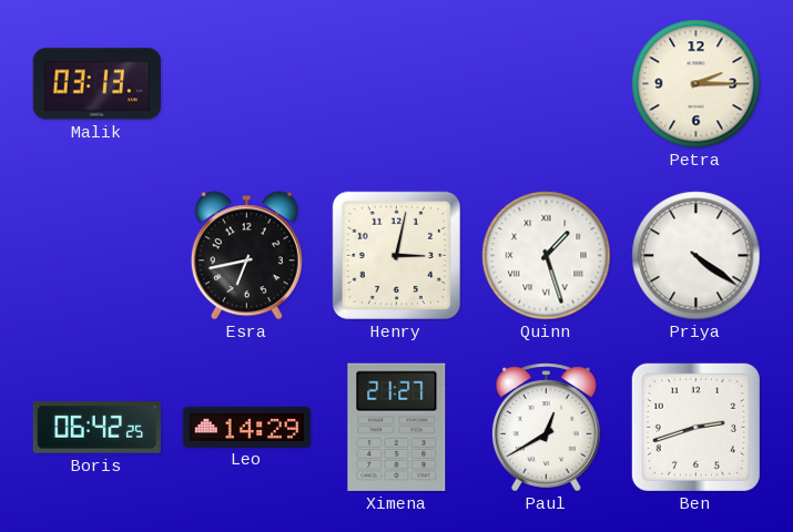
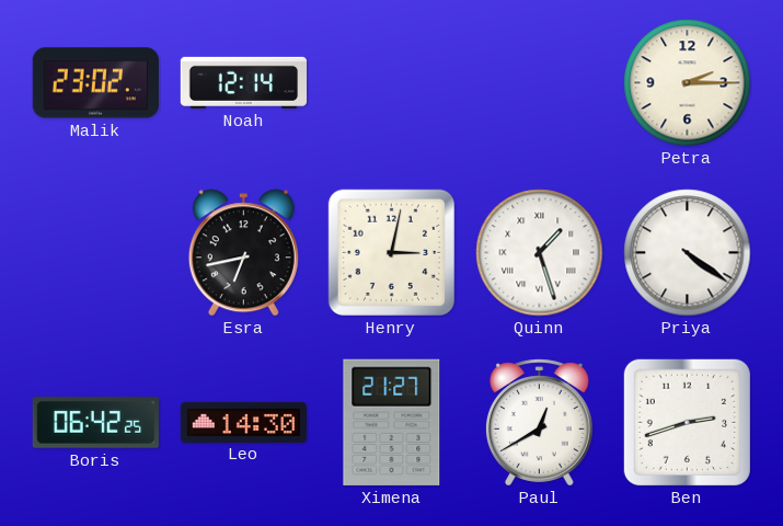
Malik: 03:13 -> 23:02
Noah: none -> 12:14
Leo: 14:29 -> 14:30
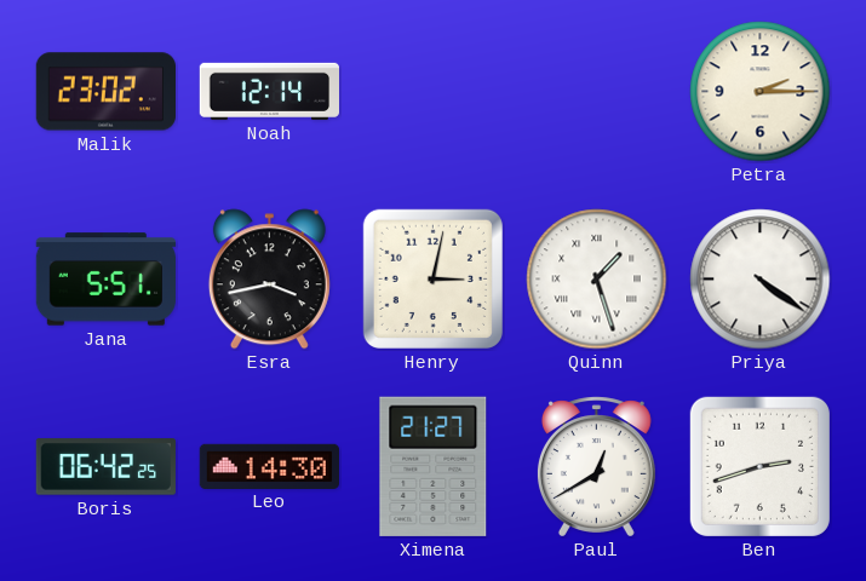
Jana: none -> 5:51
Esra: 6:43 -> 3:43
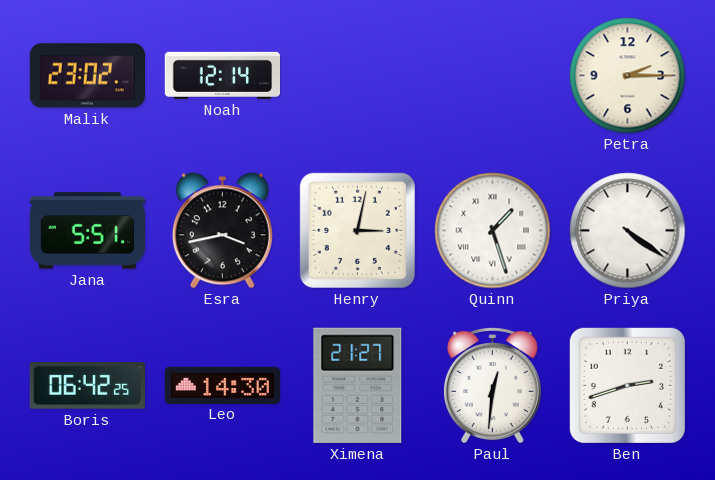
Paul: 12:40 -> 12:31
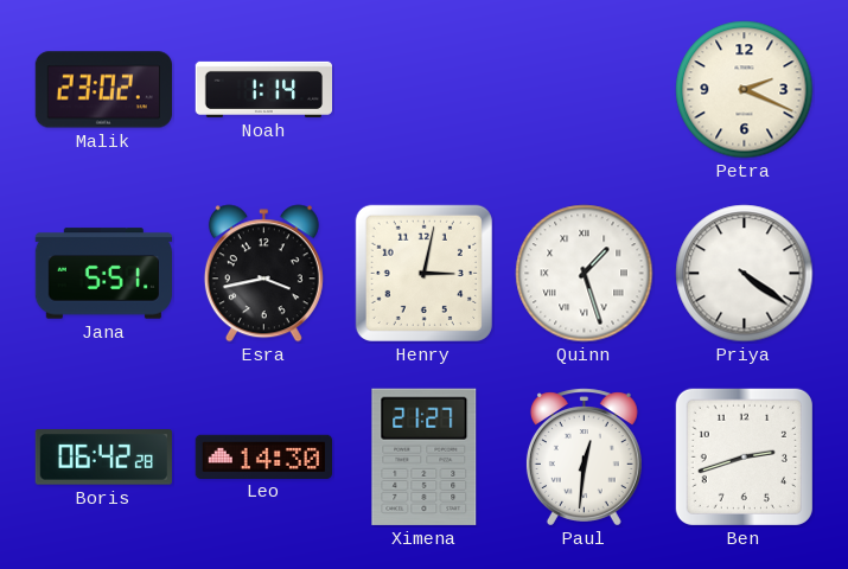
Noah: 12:14 -> 1:14
Petra: 2:15 -> 2:19
Boris: 06:42:25 -> 06:42:28
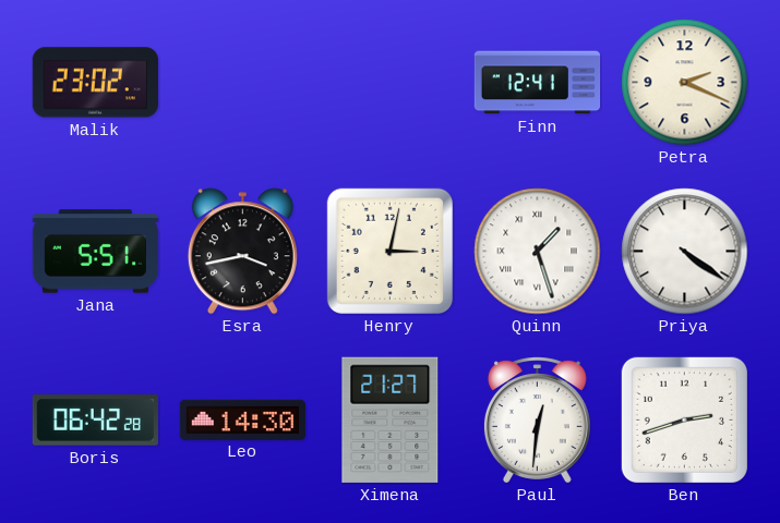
Noah: 1:14 -> none
Finn: none -> 12:41
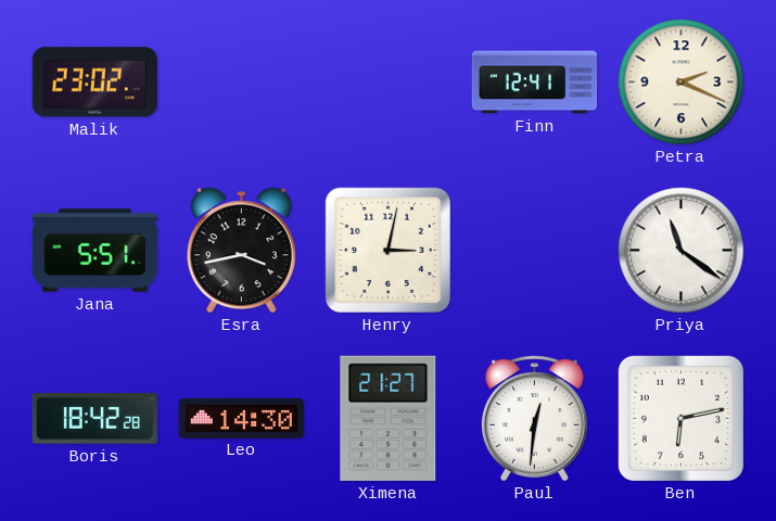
Quinn: 1:27 -> none
Priya: 4:21 -> 11:21
Boris: 06:42 -> 18:42
Ben: 2:42 -> 6:13
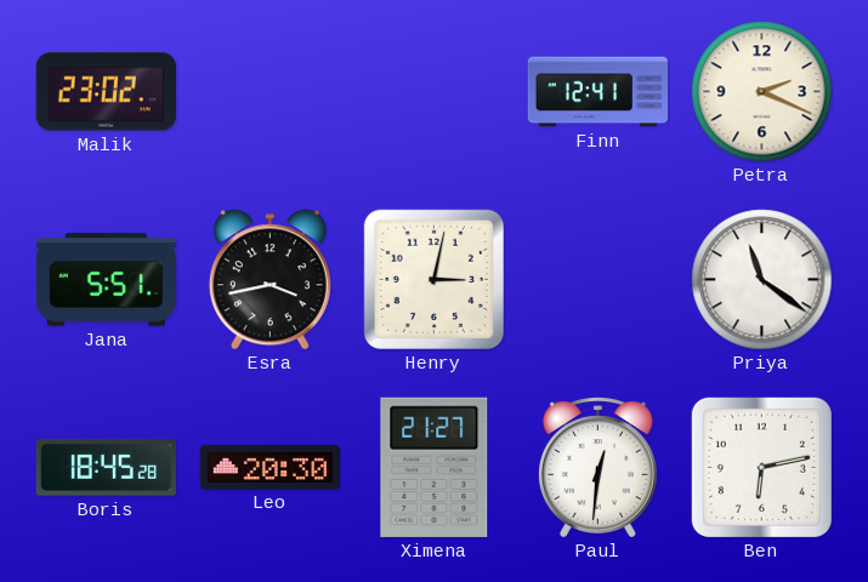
Boris: 18:42 -> 18:45
Leo: 14:30 -> 20:30
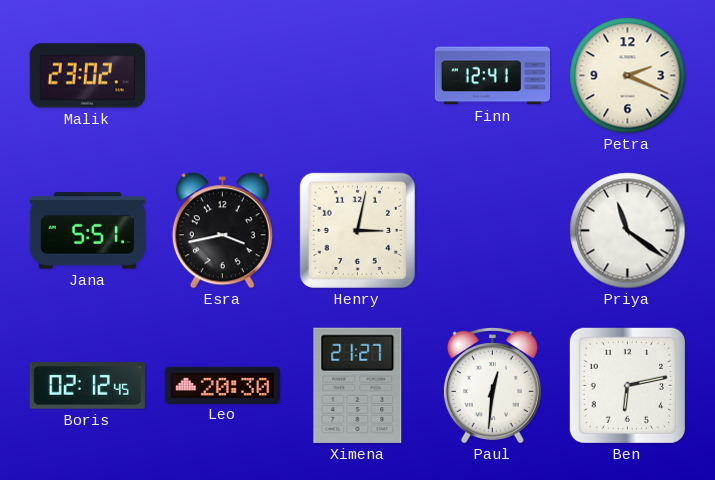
Boris: 18:45 -> 02:12
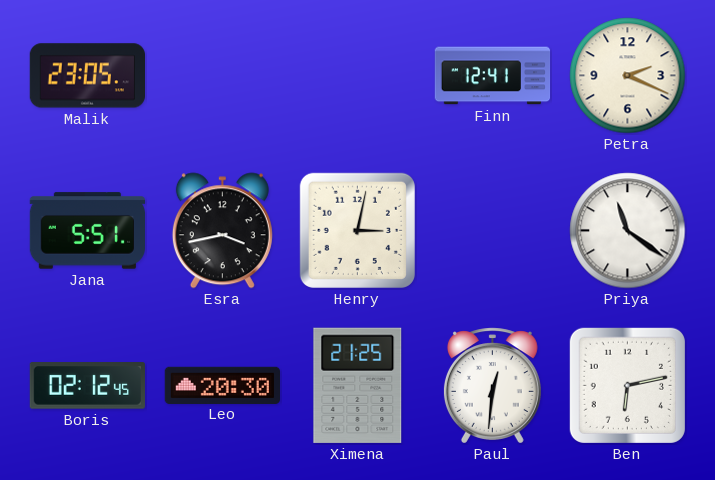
Malik: 23:02 -> 23:05
Ximena: 21:27 -> 21:25
